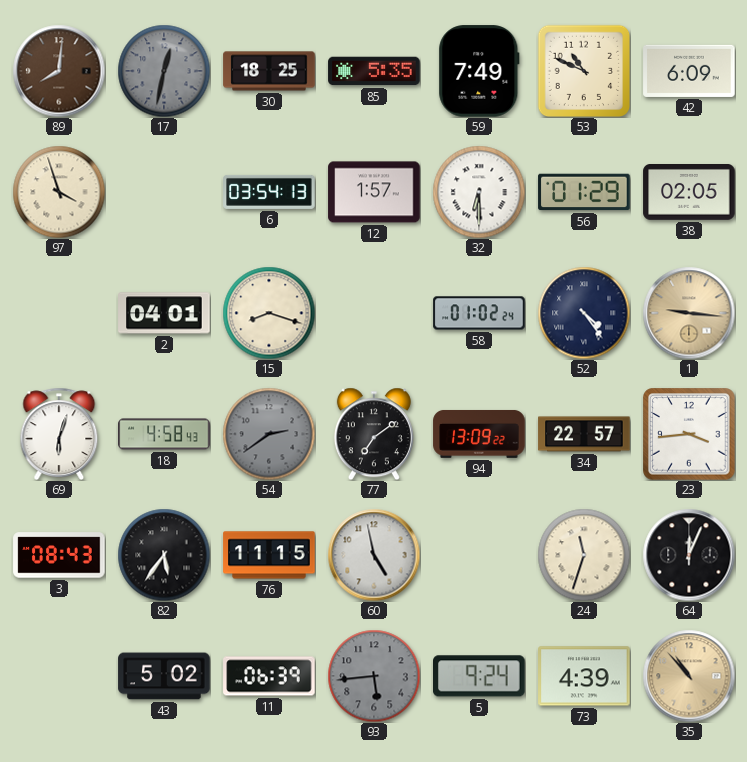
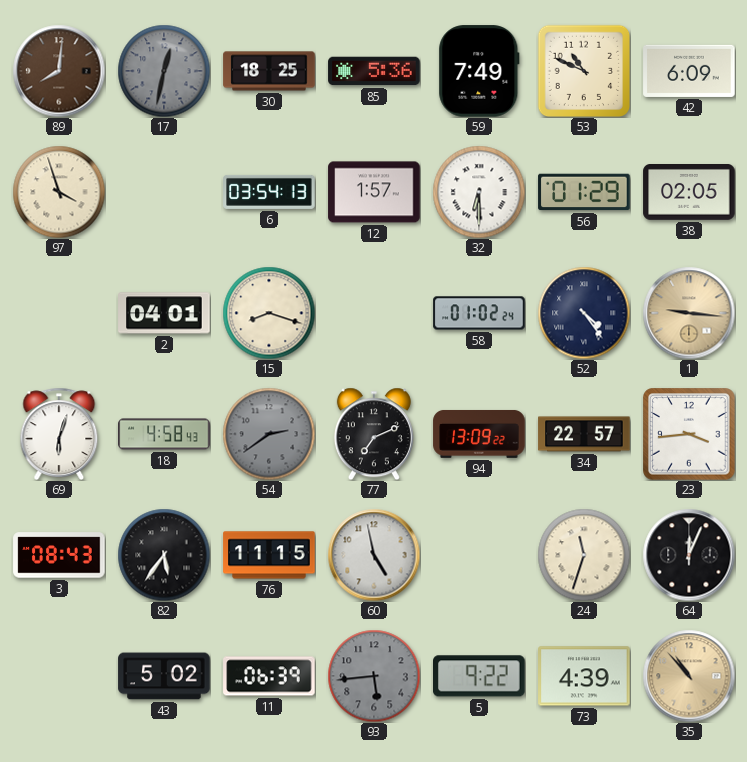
85: 5:35 -> 5:36
77: 7:09 -> 7:11
5: 9:24 -> 9:22
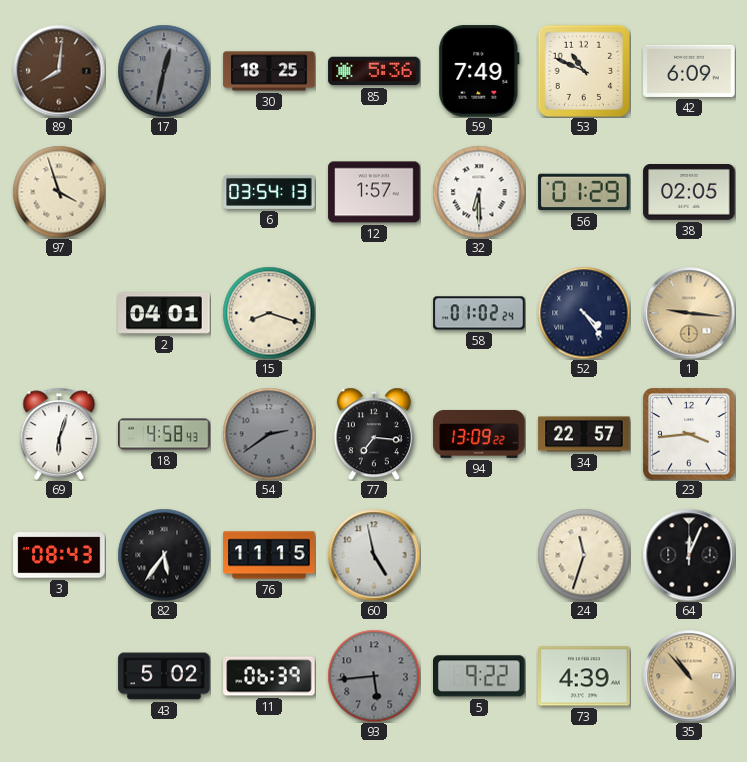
77: 7:11 -> 7:16
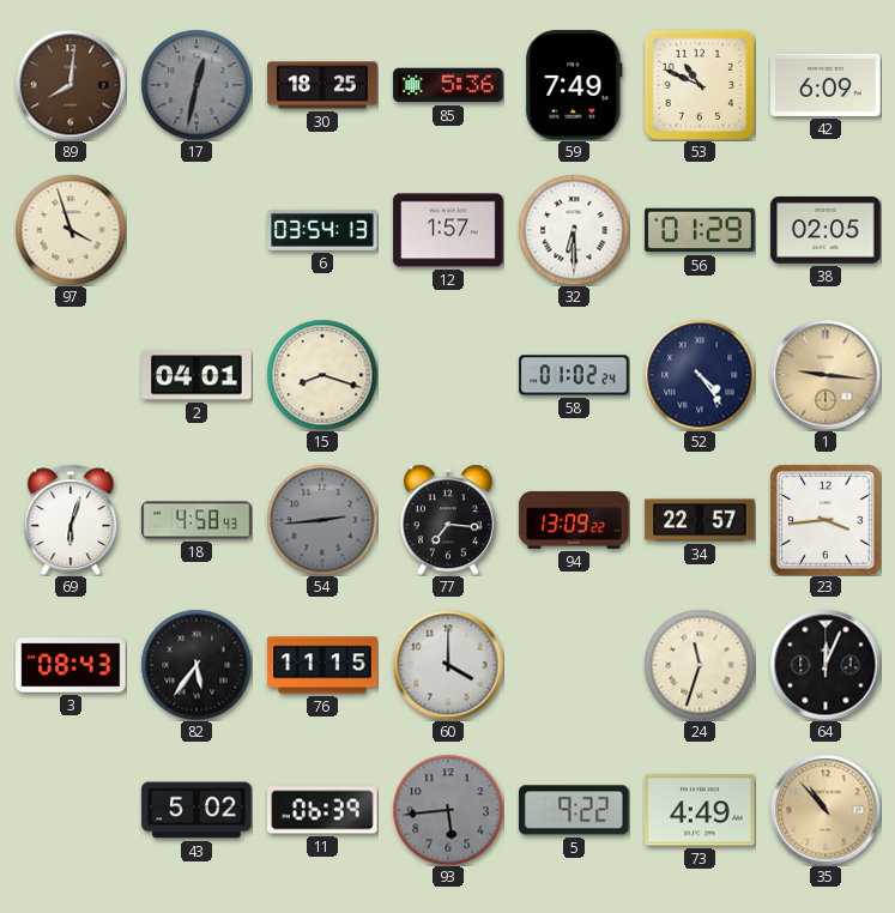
54: 2:39 -> 2:44
60: 4:58 -> 4:00
73: 4:39 -> 4:49
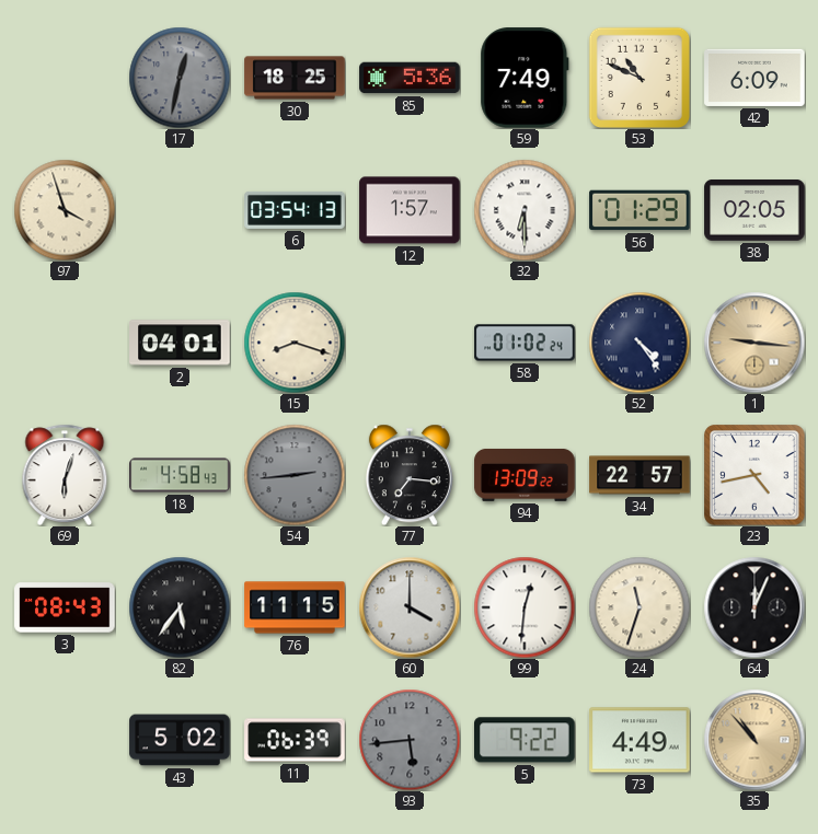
89: 8:01 -> none
23: 3:44 -> 4:43
99: none -> 12:31
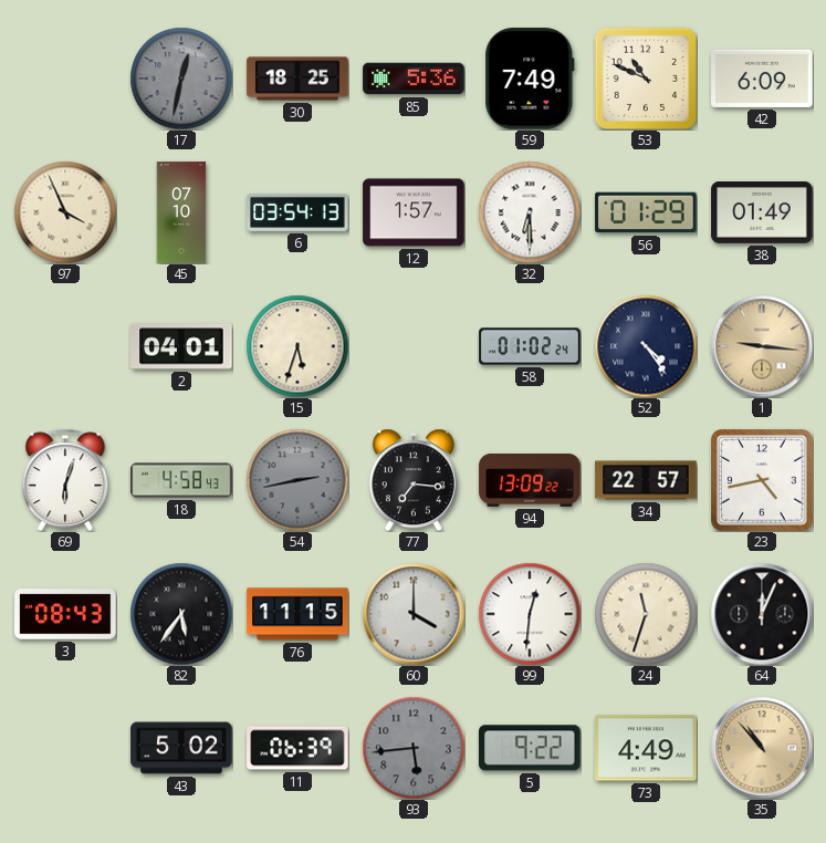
97: 3:57 -> 3:56
45: none -> 07:10
38: 02:05 -> 01:49
15: 8:18 -> 5:33
54: 2:44 -> 2:43
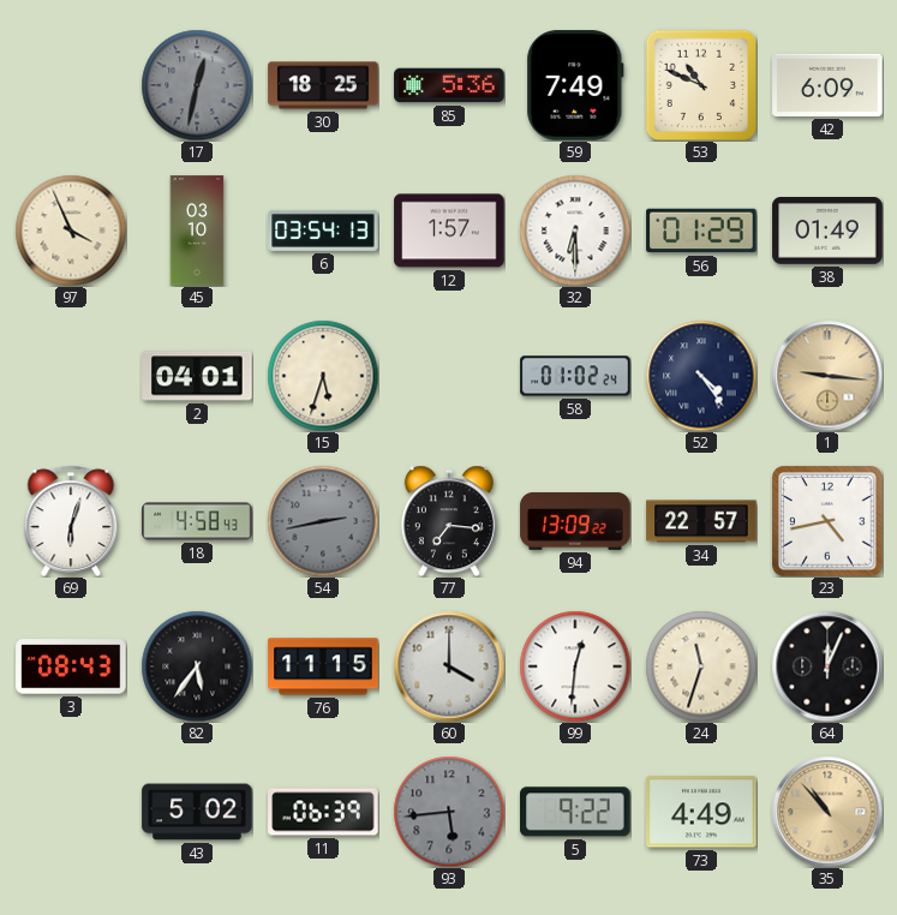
45: 07:10 -> 03:10
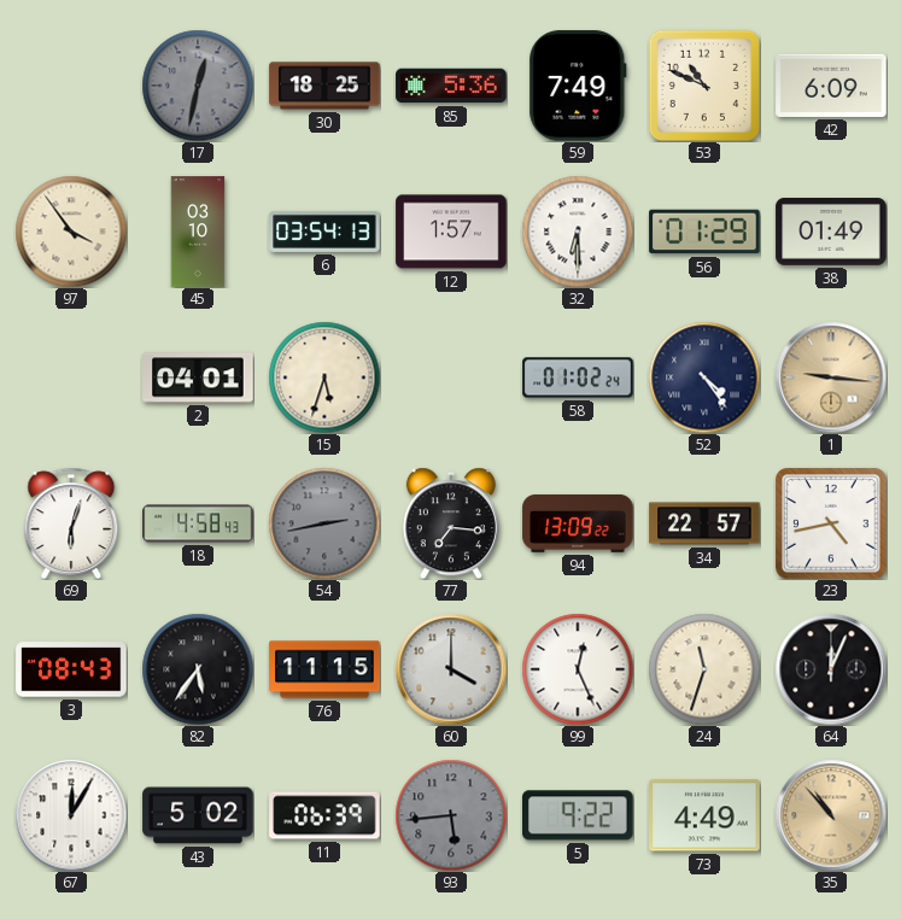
97: 3:56 -> 3:54
99: 12:31 -> 12:26
67: none -> 12:05
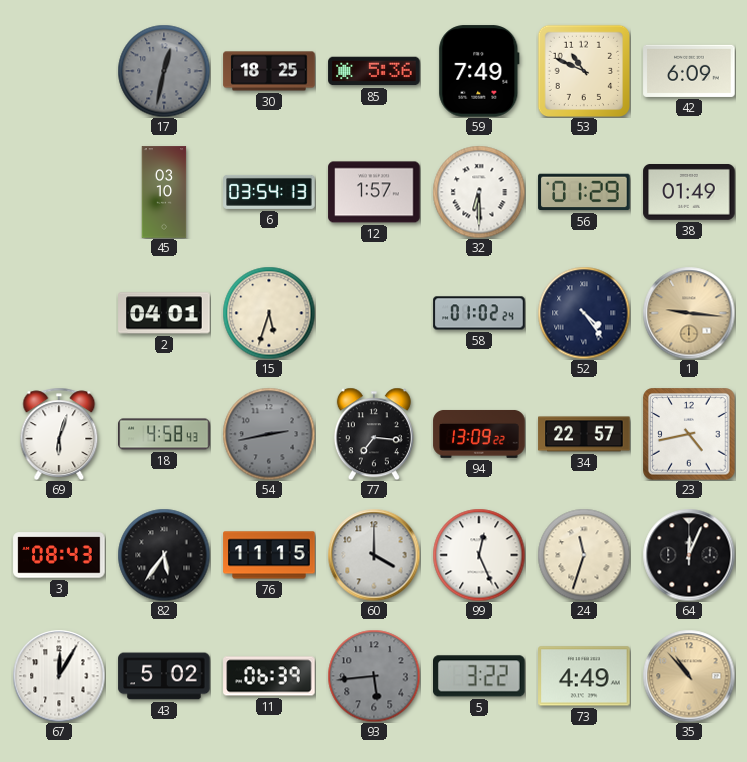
97: 3:54 -> none
5: 9:22 -> 3:22
